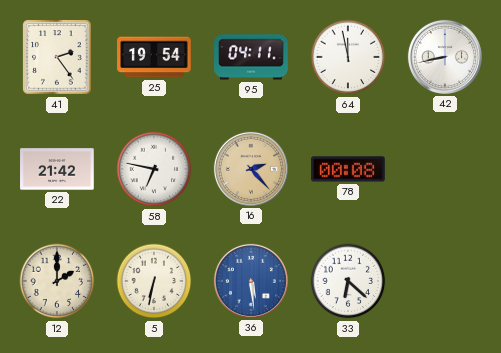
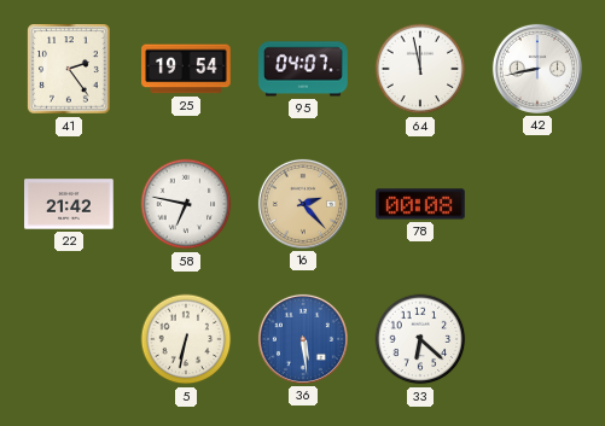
95: 04:11 -> 04:07
12: 2:00 -> none
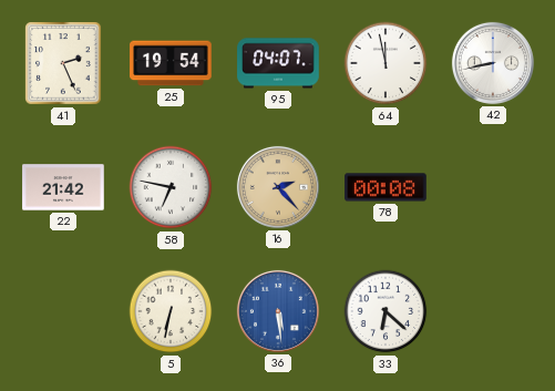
41: 2:24 -> 2:26
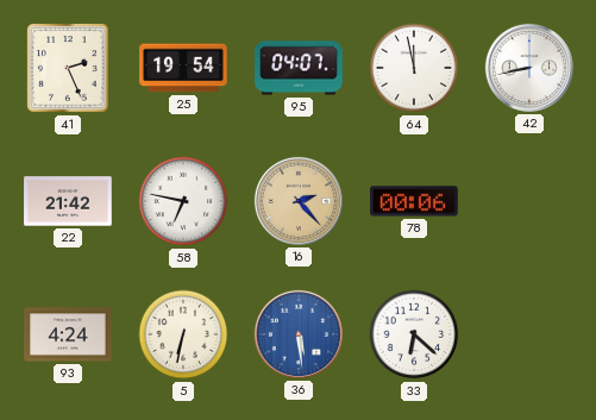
78: 00:08 -> 00:06
93: none -> 4:24
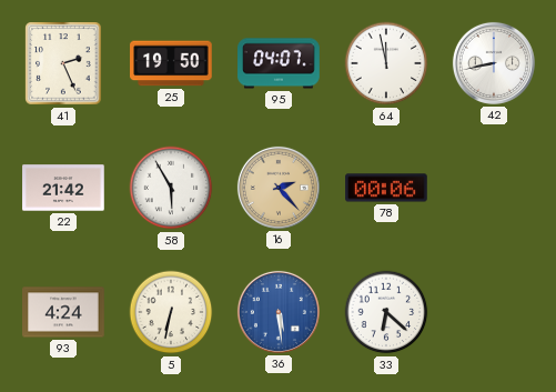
25: 19:54 -> 19:50
58: 6:47 -> 5:55
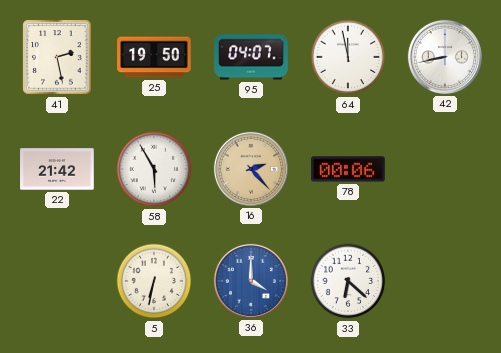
41: 2:26 -> 2:28
93: 4:24 -> none
36: 5:29 -> 4:00
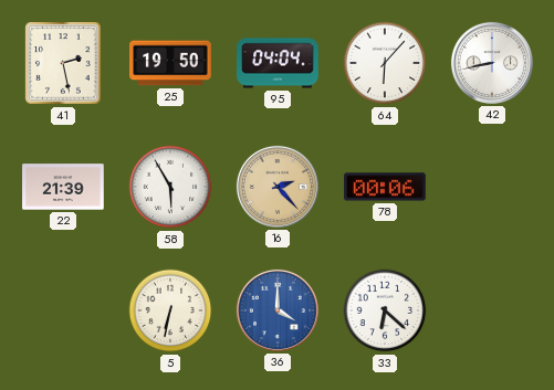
95: 04:07 -> 04:04
64: 11:58 -> 6:07
22: 21:42 -> 21:39
